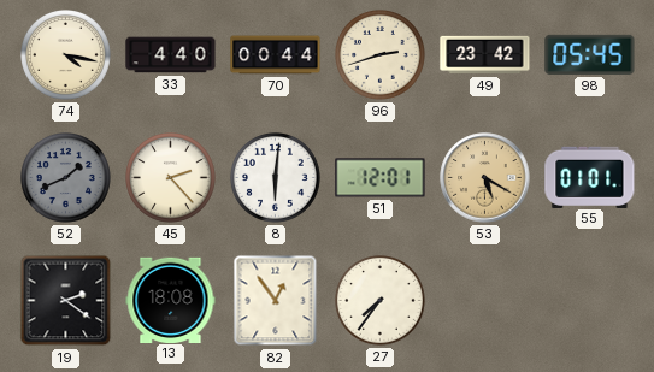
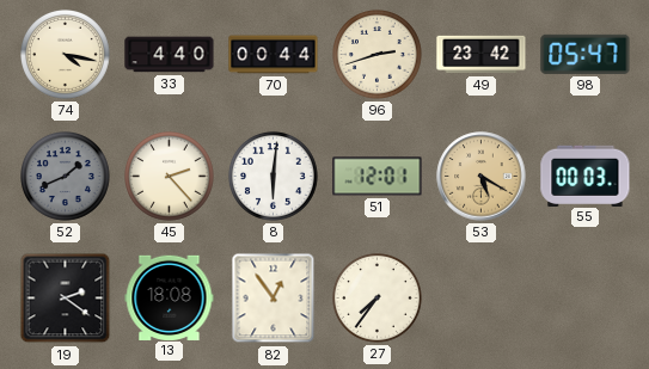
98: 05:45 -> 05:47
55: 01:01 -> 00:03
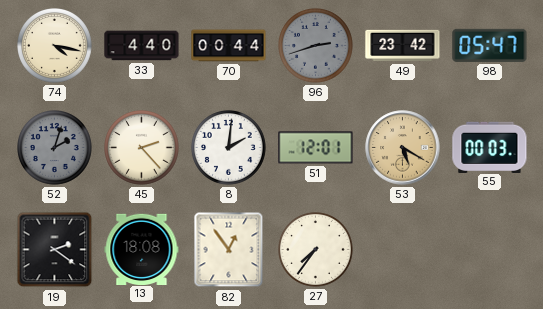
96 dial: cream -> grey
52: 1:41 -> 2:03
8: 6:01 -> 2:01
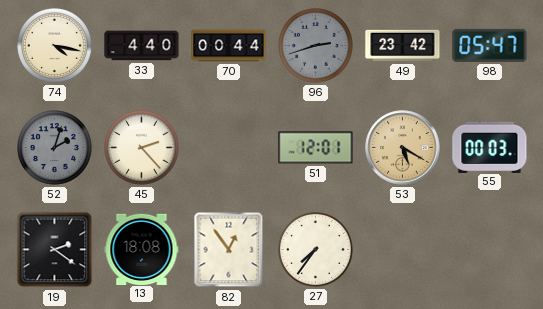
8: 2:01 -> none
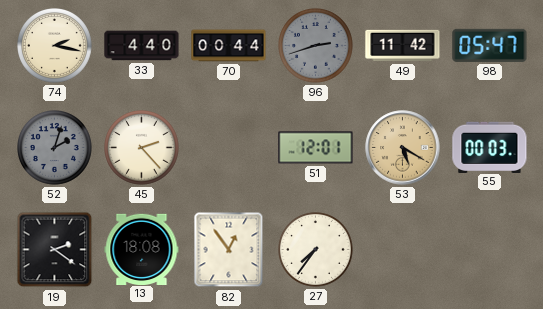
74: 4:17 -> 2:17
49: 23:42 -> 11:42
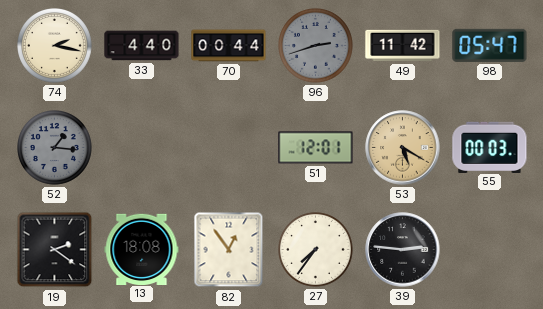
52: 2:03 -> 1:16
45: 2:23 -> none
39: none -> 2:46
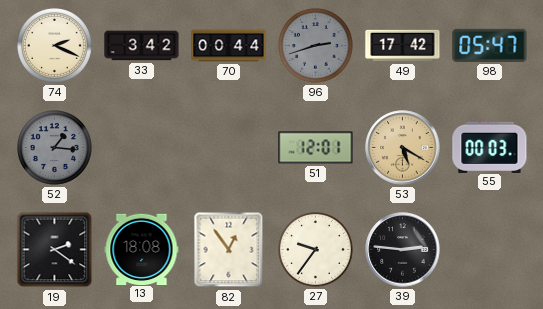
74: 2:17 -> 2:19
33: 4:40 -> 3:42
49: 11:42 -> 17:42
27: 7:36 -> 9:36
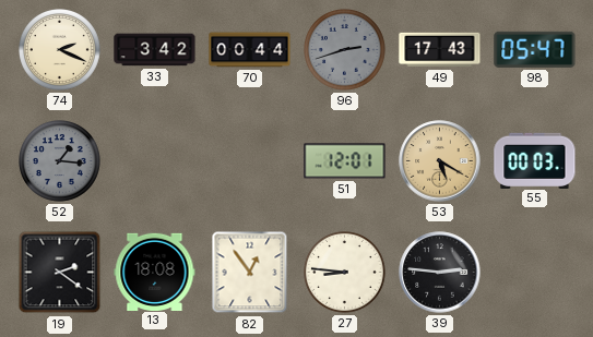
49: 17:42 -> 17:43
27: 9:36 -> 8:46
